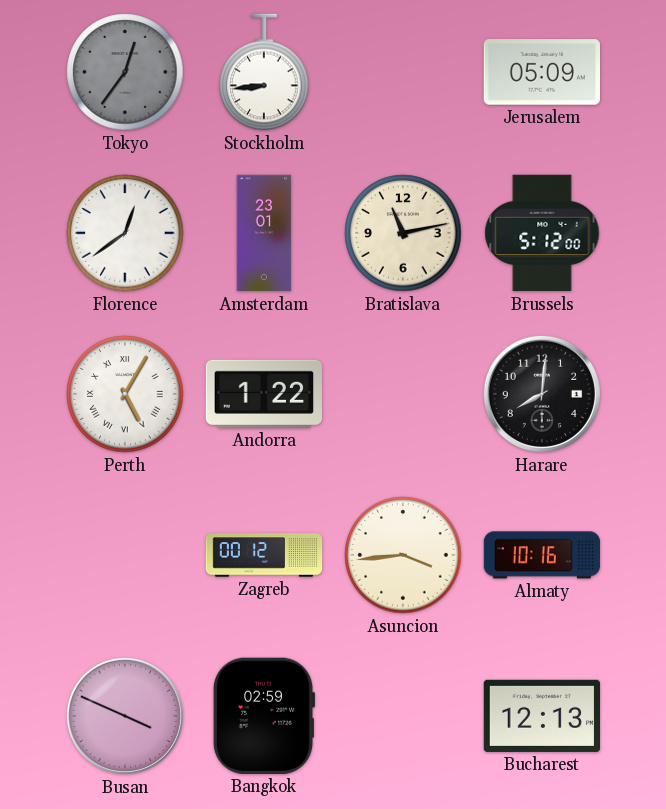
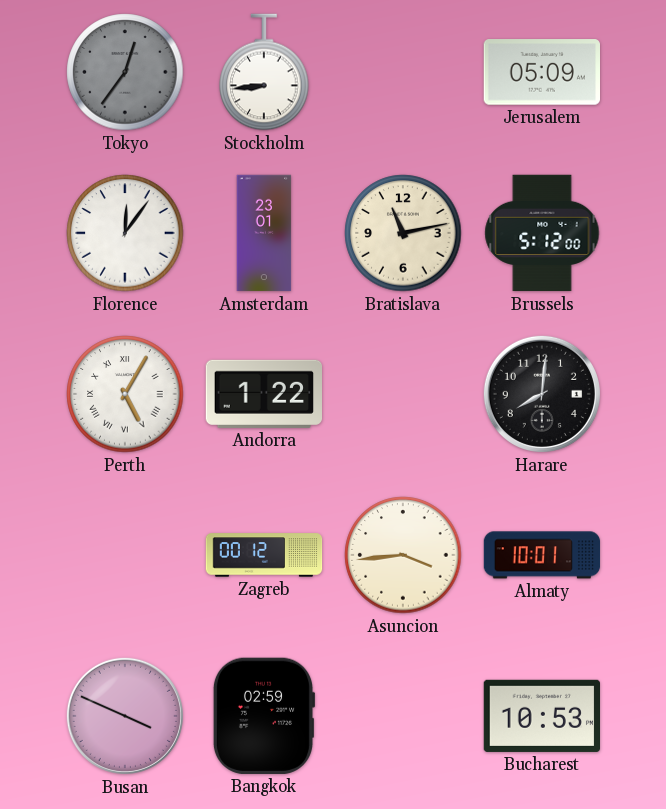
Florence: 12:39 -> 12:06
Almaty: 10:16 -> 10:01
Bucharest: 12:13 -> 10:53
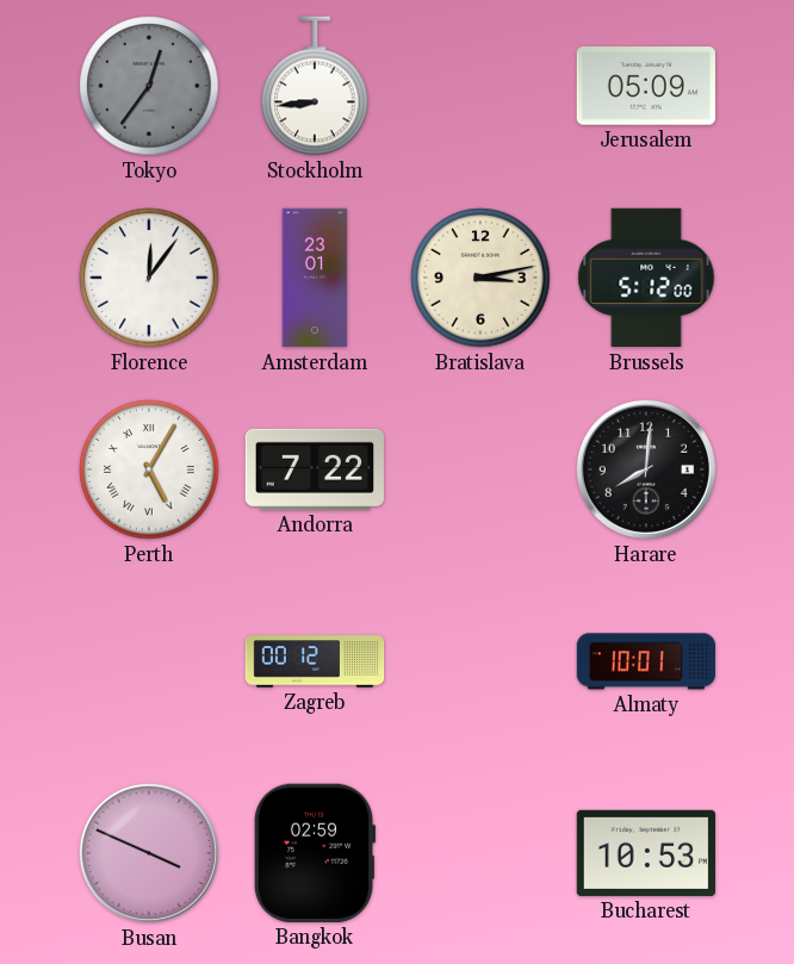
Bratislava: 11:13 -> 3:13
Andorra: 1:22 -> 7:22
Asuncion: 3:44 -> none
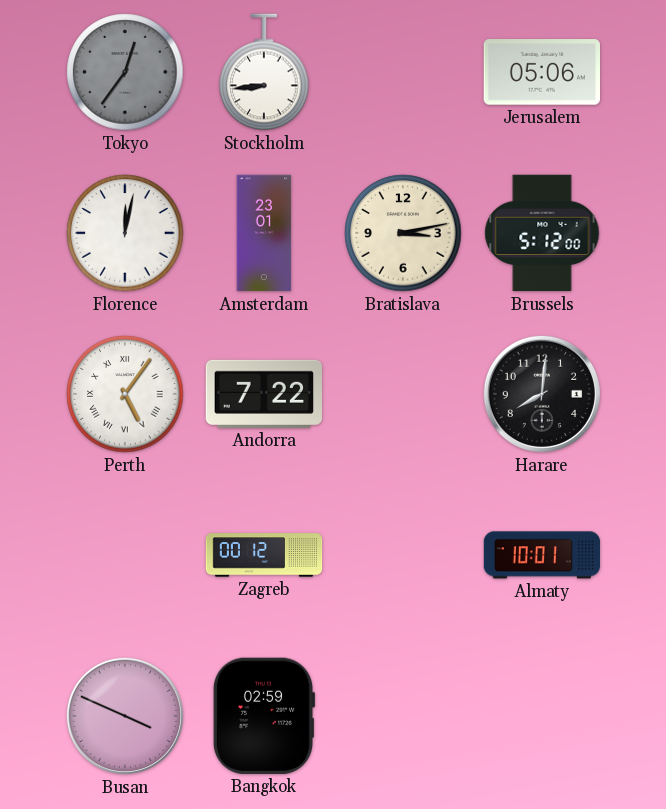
Jerusalem: 05:09 -> 05:06
Florence: 12:06 -> 12:02
Perth: 5:05 -> 5:06
Bucharest: 10:53 -> none
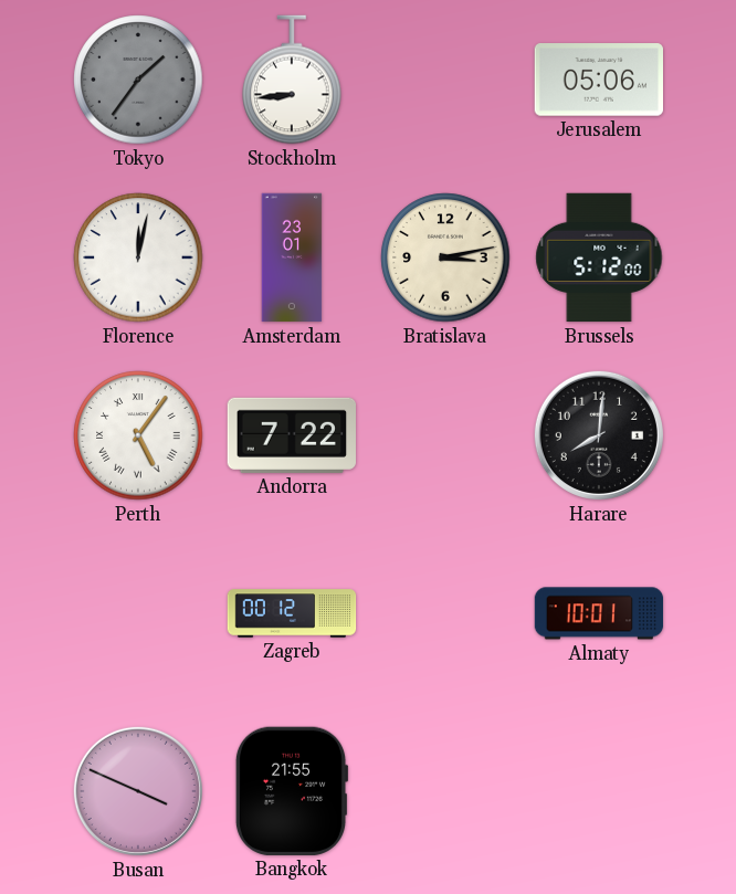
Tokyo: 12:36 -> 1:36
Bangkok: 02:59 -> 21:55
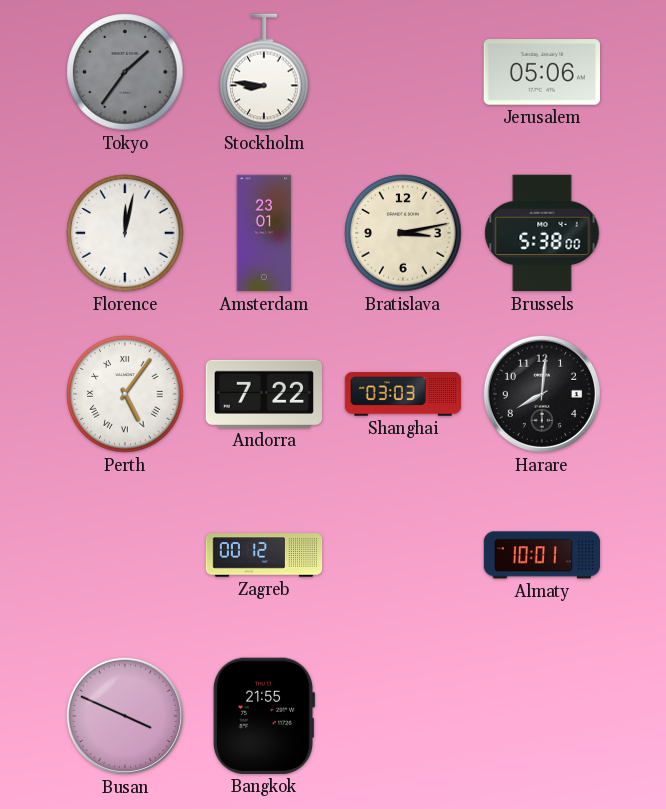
Stockholm: 8:44 -> 8:46
Brussels: 5:12 -> 5:38
Shanghai: none -> 03:03
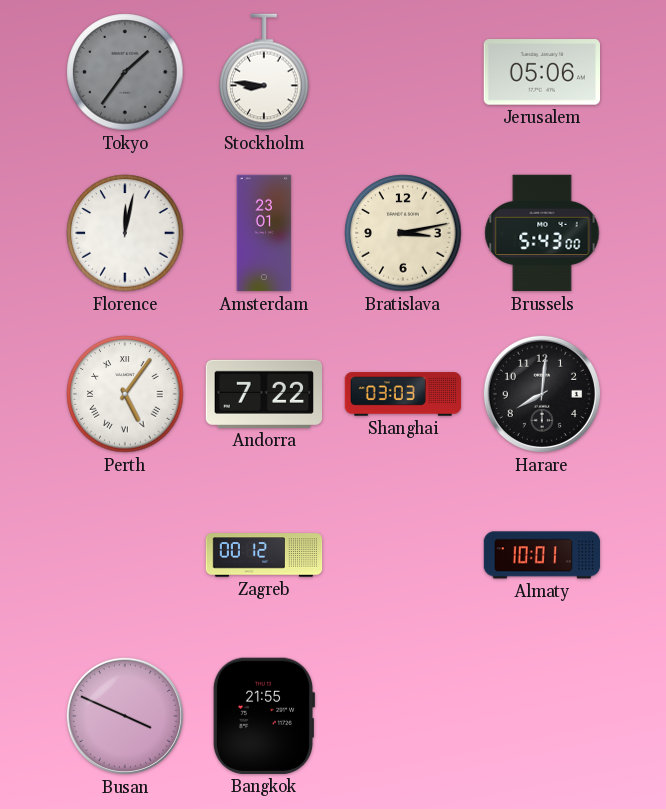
Brussels: 5:38 -> 5:43
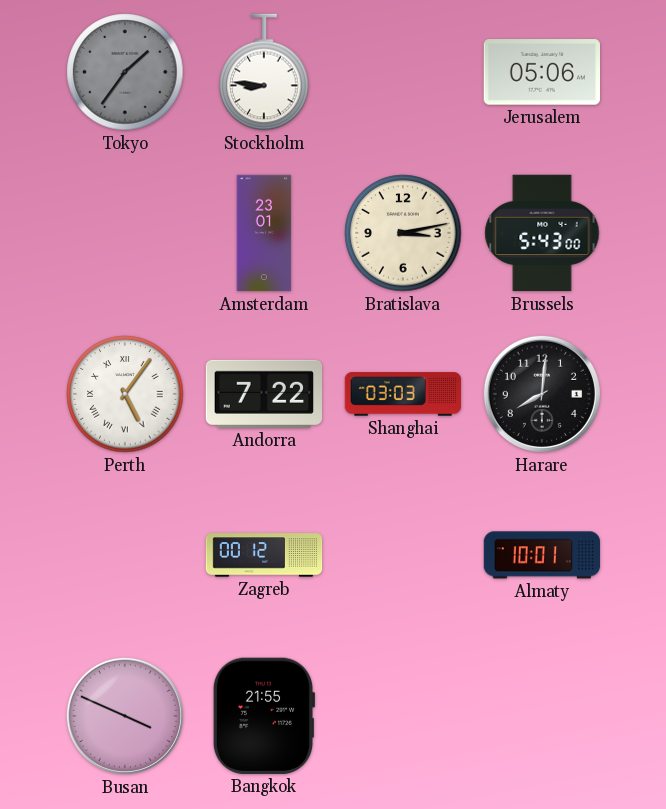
Florence: 12:02 -> none
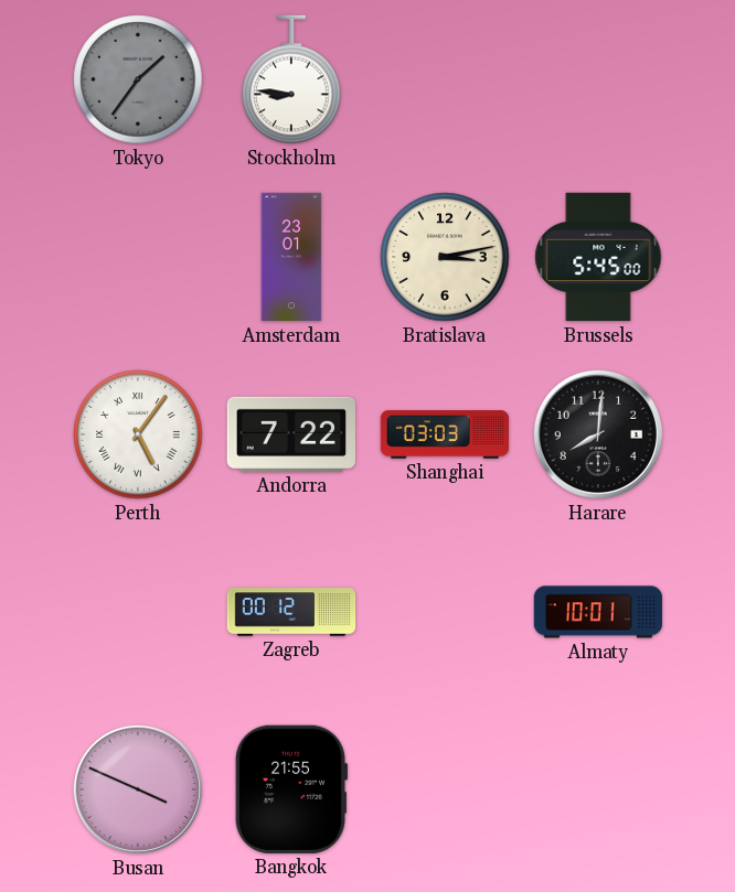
Jerusalem: 05:06 -> none
Brussels: 5:43 -> 5:45
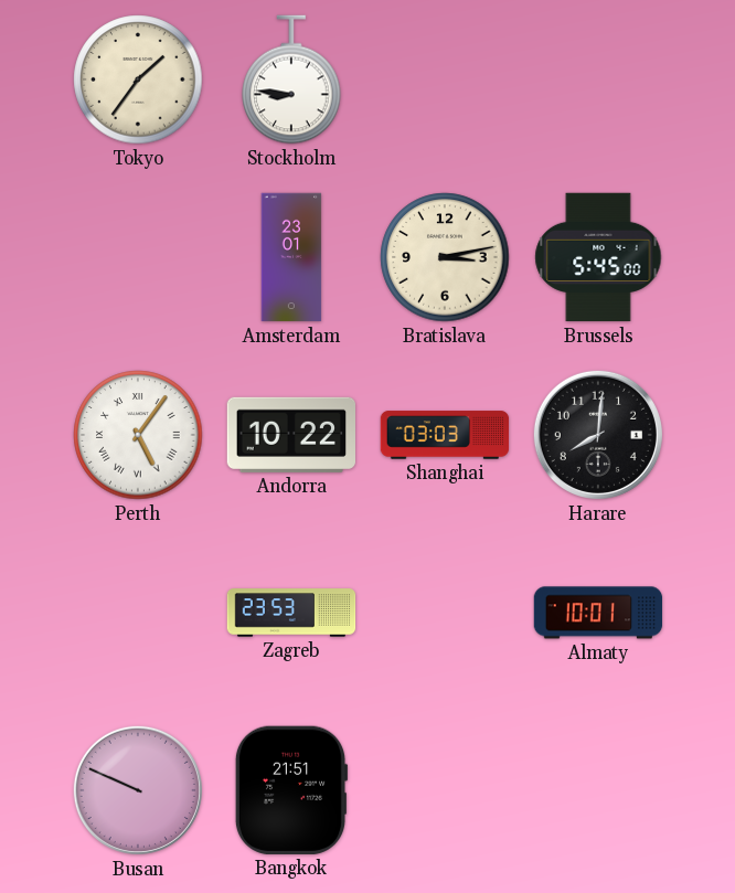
Tokyo dial: grey -> cream
Andorra: 7:22 -> 10:22
Zagreb: 00:12 -> 23:53
Busan: 3:49 -> 9:49
Bangkok: 21:55 -> 21:51
